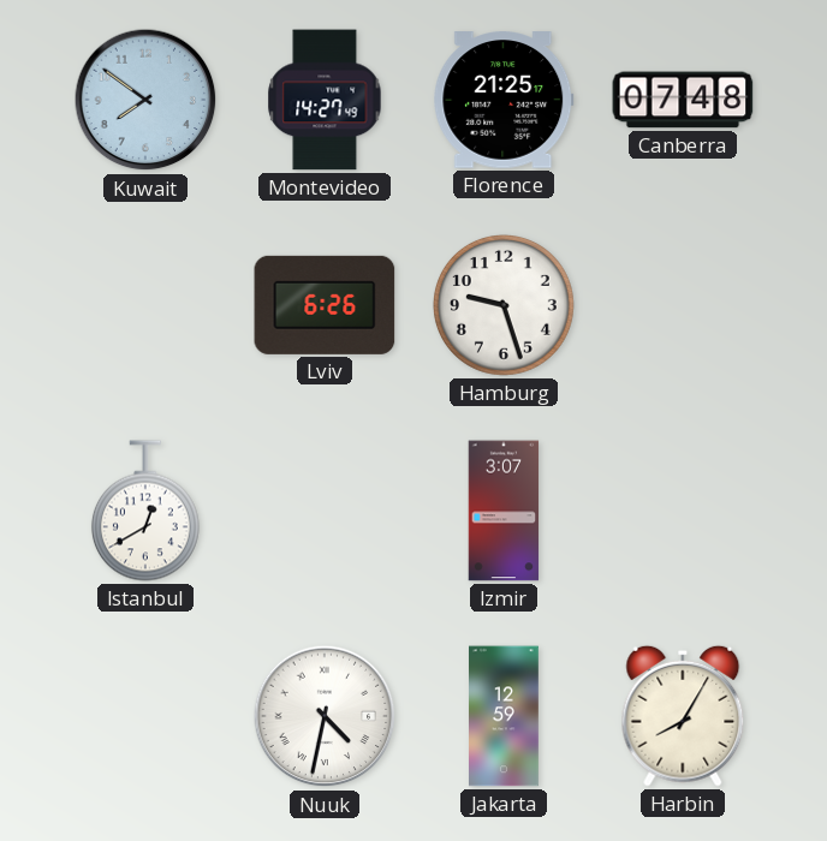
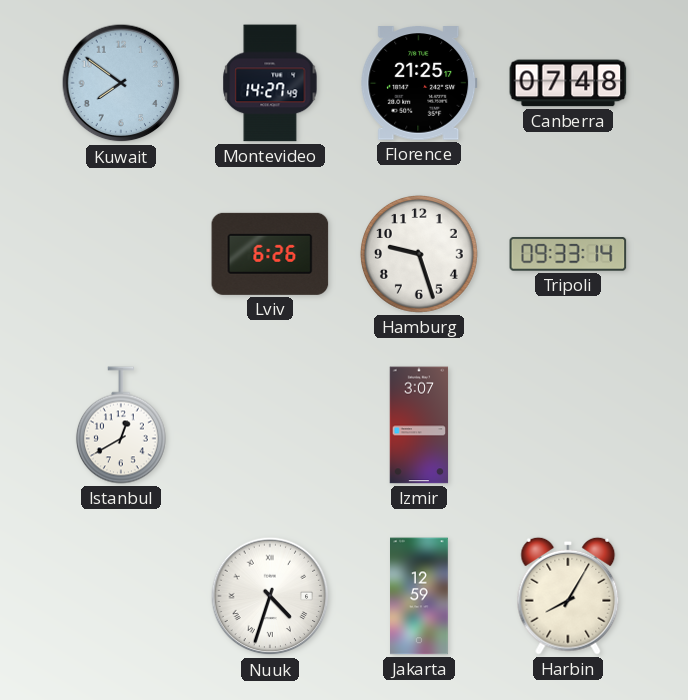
Tripoli: none -> 09:33
Nuuk: 4:32 -> 4:33
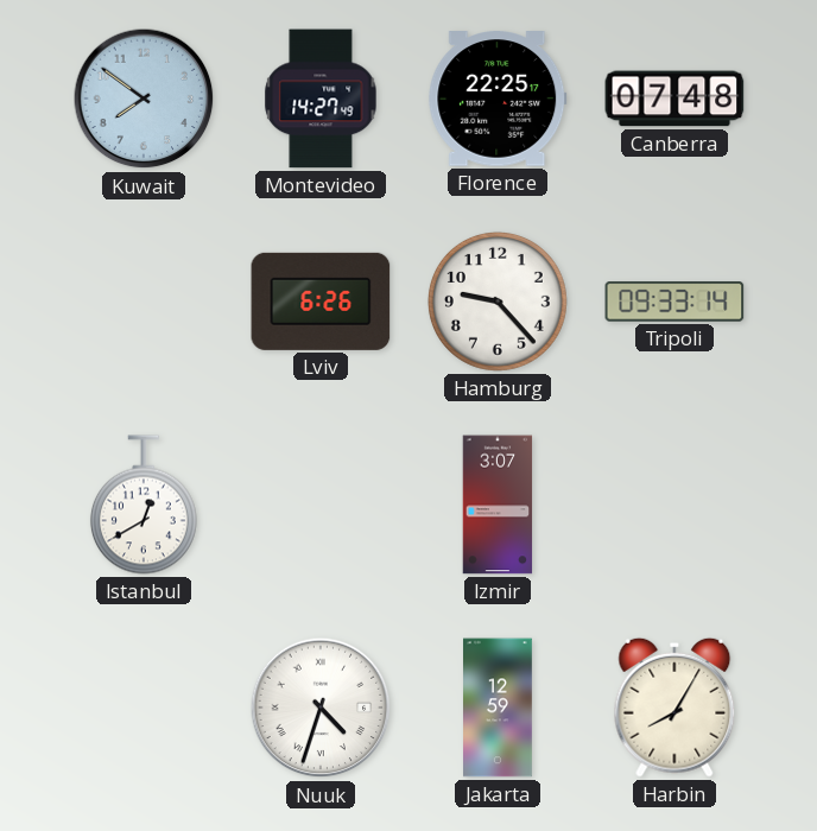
Florence: 21:25 -> 22:25
Hamburg: 9:27 -> 9:23
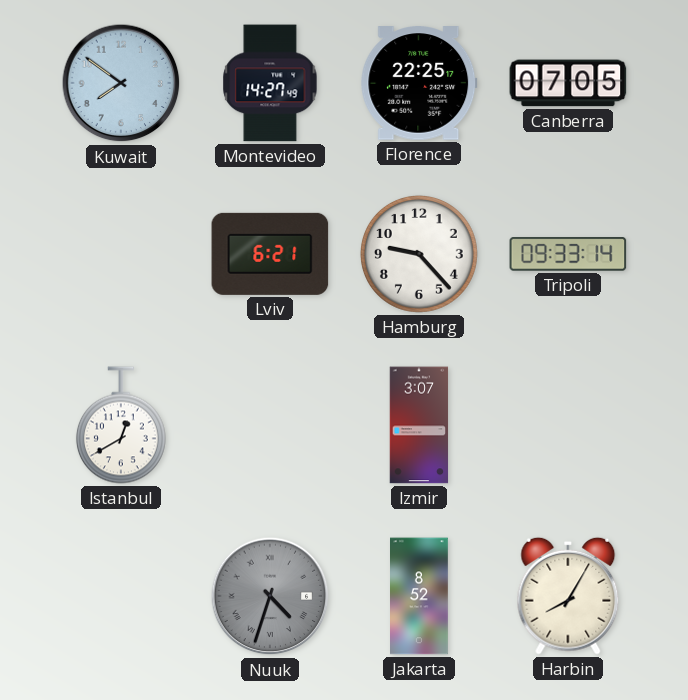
Canberra: 07:48 -> 07:05
Lviv: 6:26 -> 6:21
Nuuk dial: white -> grey
Jakarta: 12:59 -> 8:52
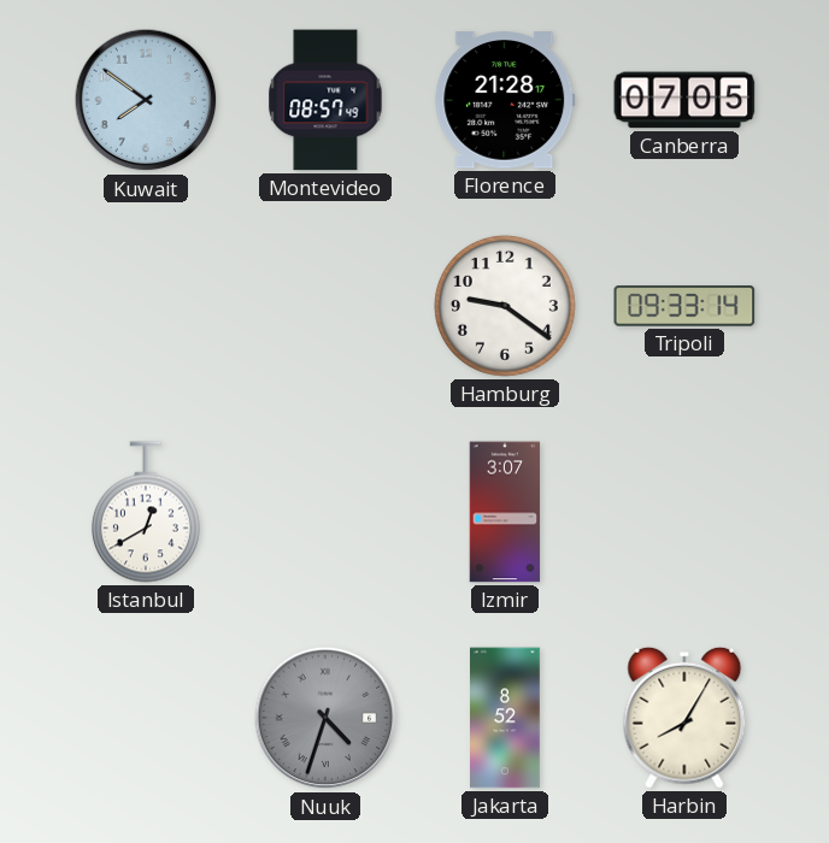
Montevideo: 14:27 -> 08:57
Florence: 22:25 -> 21:28
Lviv: 6:21 -> none
Hamburg: 9:23 -> 9:21
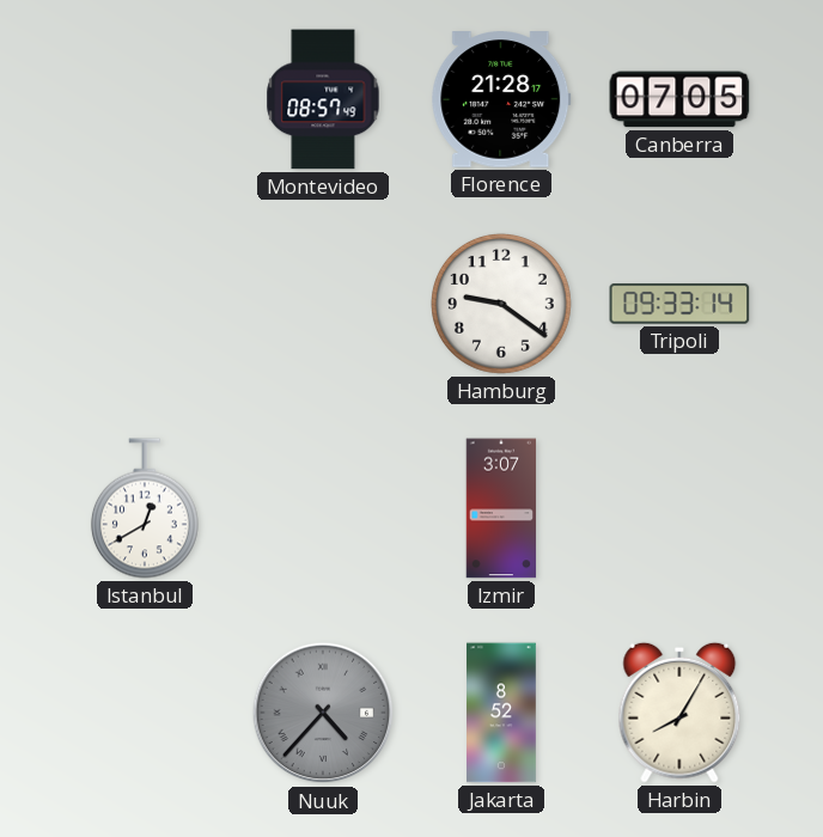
Kuwait: 7:51 -> none
Nuuk: 4:33 -> 4:37
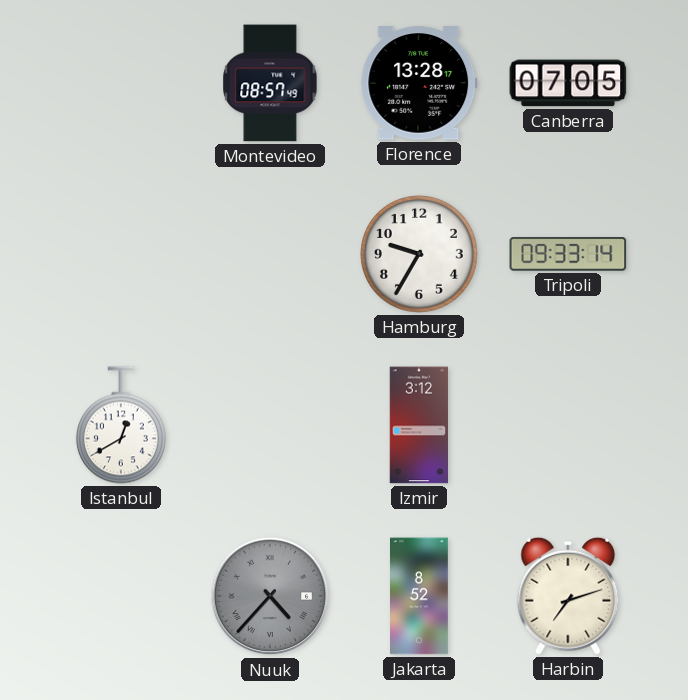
Florence: 21:28 -> 13:28
Hamburg: 9:21 -> 9:35
Izmir: 3:07 -> 3:12
Harbin: 8:05 -> 7:12
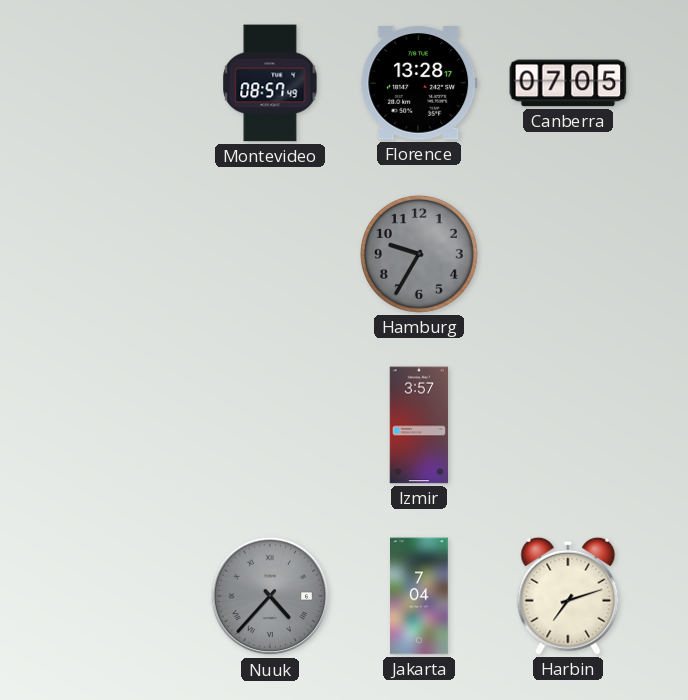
Hamburg dial: white -> grey
Tripoli: 09:33 -> none
Istanbul: 12:40 -> none
Izmir: 3:12 -> 3:57
Jakarta: 8:52 -> 7:04
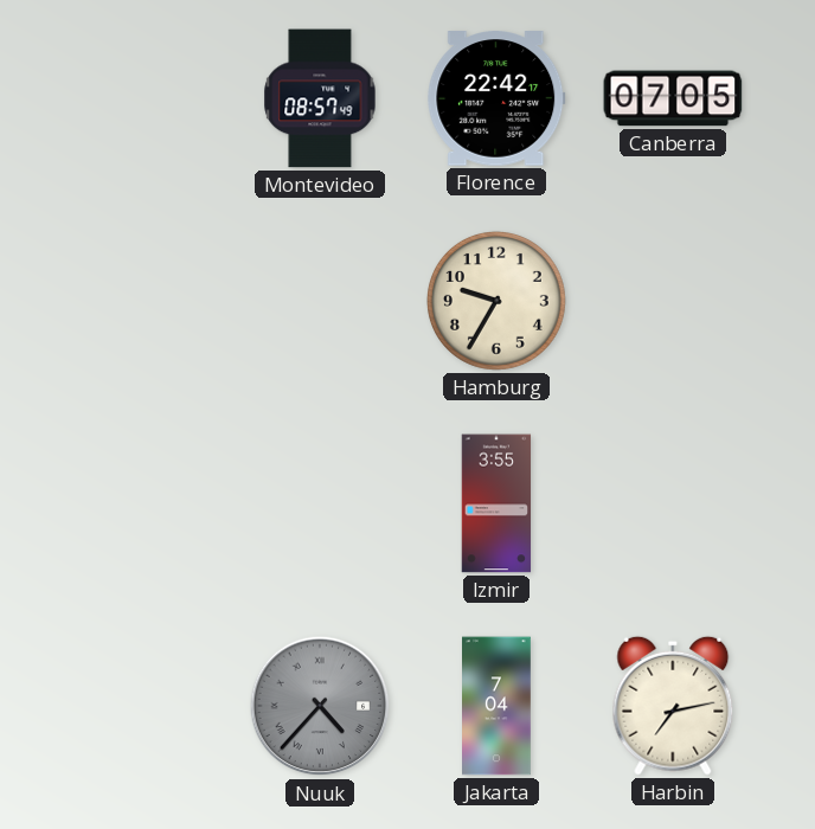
Florence: 13:28 -> 22:42
Hamburg dial: grey -> cream
Izmir: 3:57 -> 3:55
Harbin: 7:12 -> 7:13
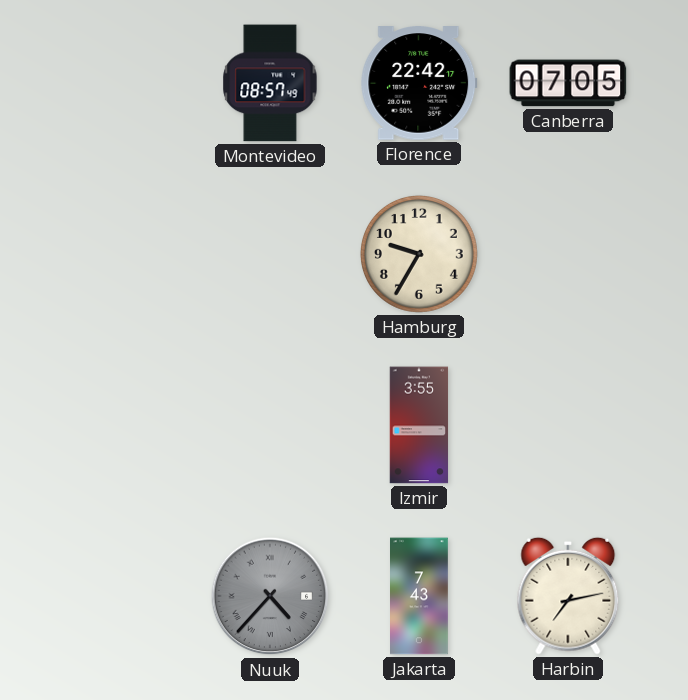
Jakarta: 7:04 -> 7:43
